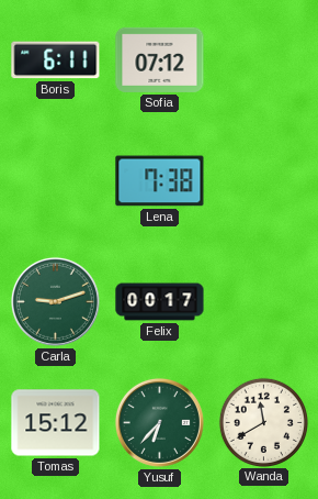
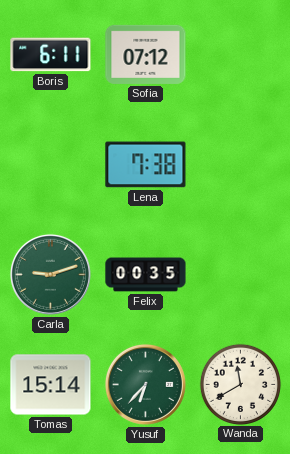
Felix: 00:17 -> 00:35
Tomas: 15:12 -> 15:14
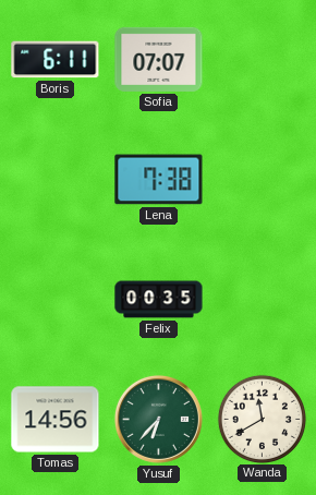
Sofia: 07:12 -> 07:07
Carla: 9:12 -> none
Tomas: 15:14 -> 14:56
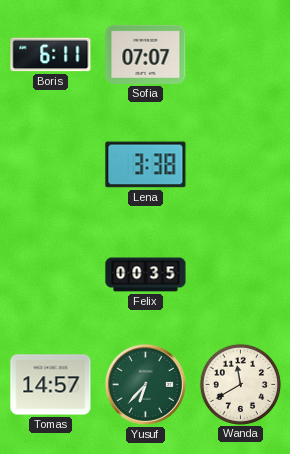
Lena: 7:38 -> 3:38
Tomas: 14:56 -> 14:57
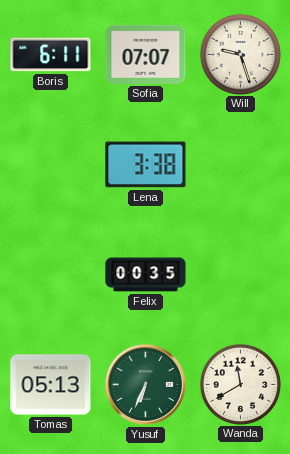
Will: none -> 9:27
Tomas: 14:57 -> 05:13
Yusuf: 6:37 -> 6:34
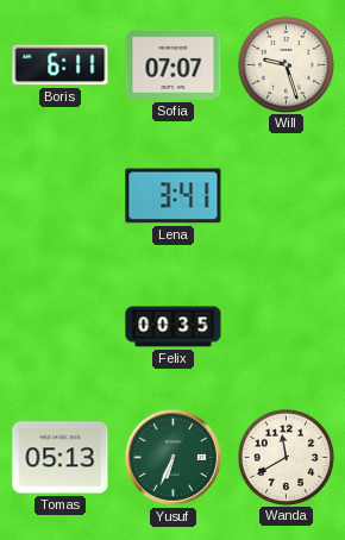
Lena: 3:38 -> 3:41
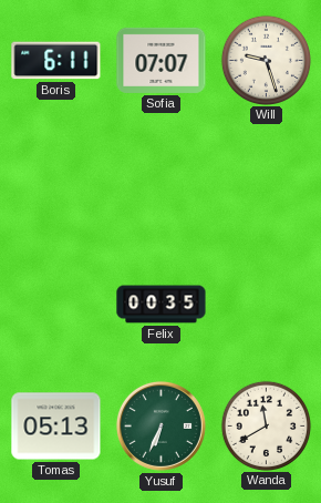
Lena: 3:41 -> none
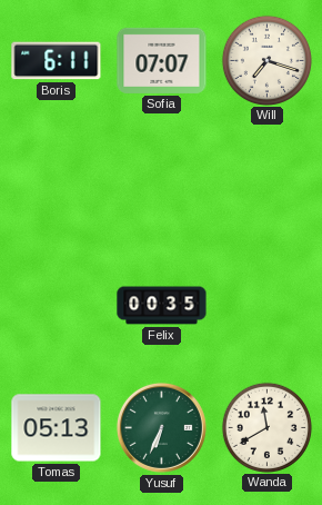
Will: 9:27 -> 7:18
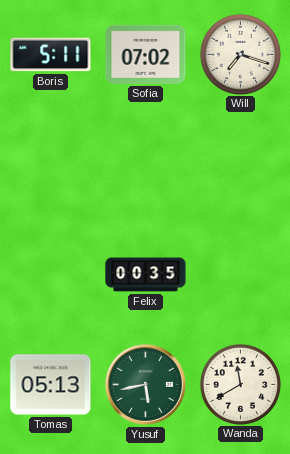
Boris: 6:11 -> 5:11
Sofia: 07:07 -> 07:02
Yusuf: 6:34 -> 5:43
